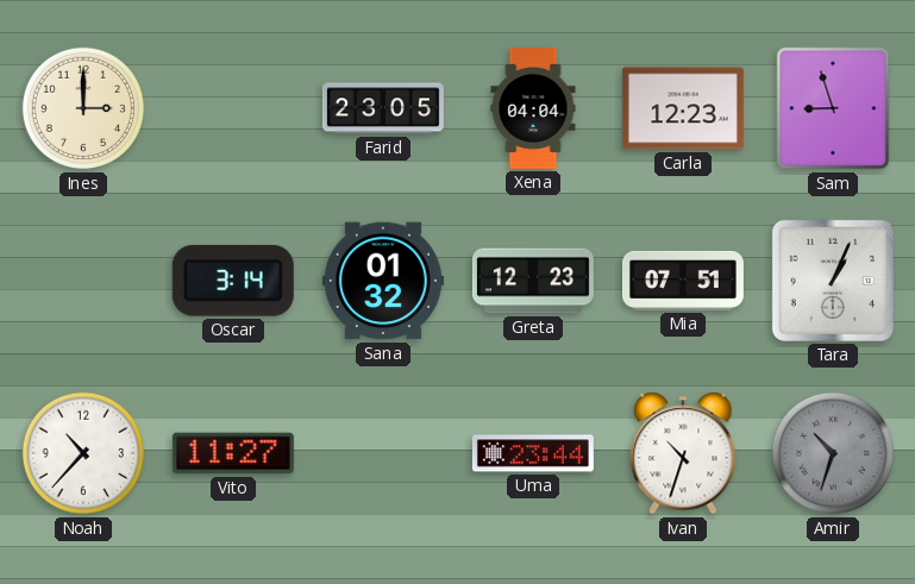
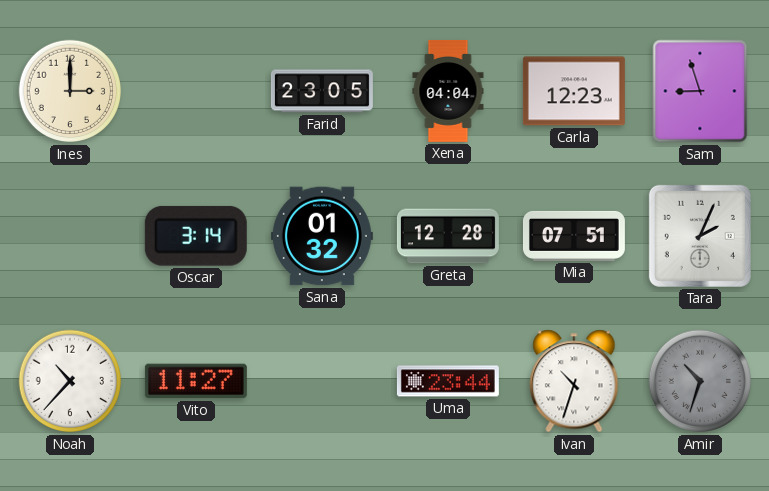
Greta: 12:23 -> 12:28
Tara: 1:04 -> 2:04
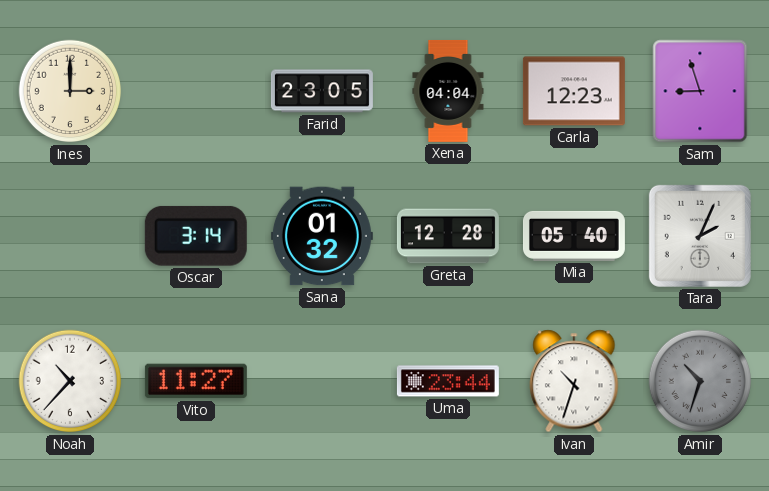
Mia: 07:51 -> 05:40
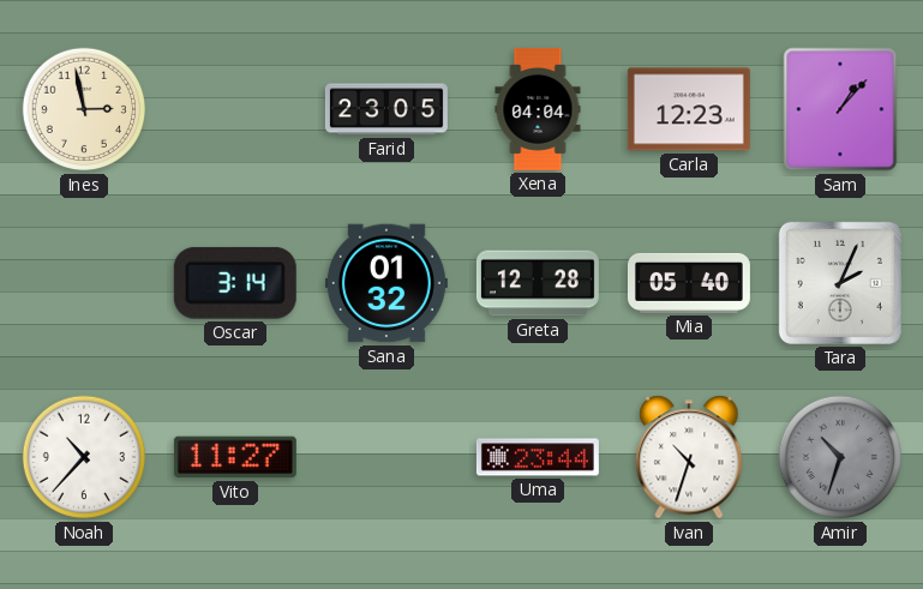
Ines: 3:00 -> 2:58
Sam: 8:57 -> 1:07
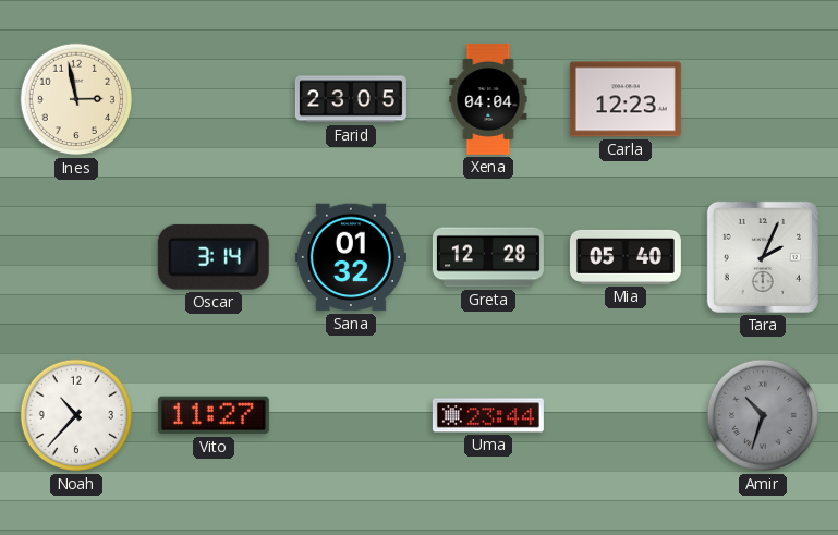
Sam: 1:07 -> none
Ivan: 10:33 -> none
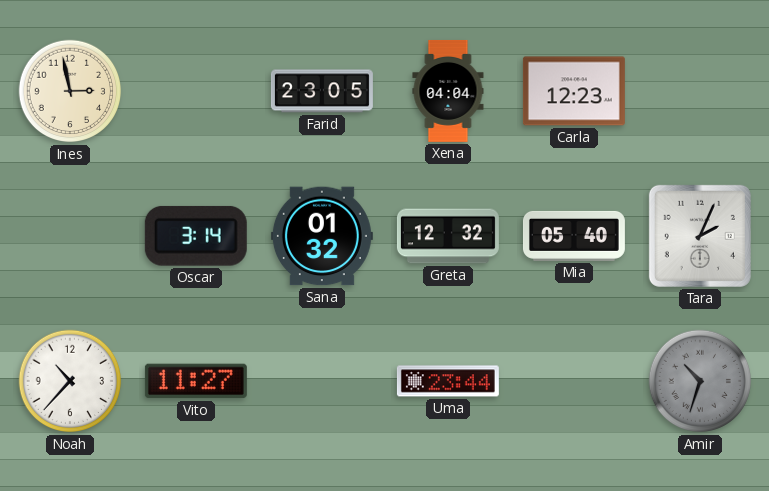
Greta: 12:28 -> 12:32
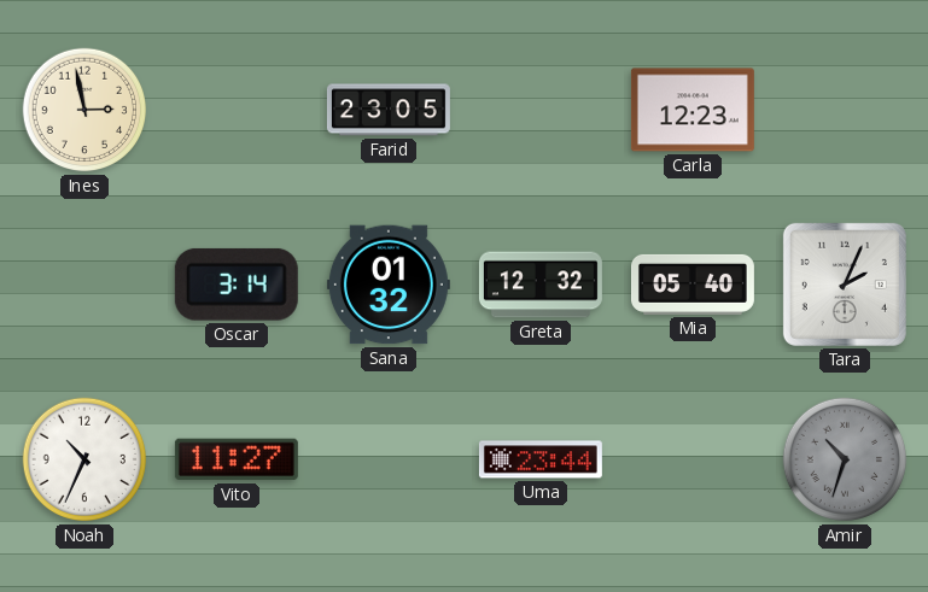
Xena: 04:04 -> none
Noah: 10:37 -> 10:34
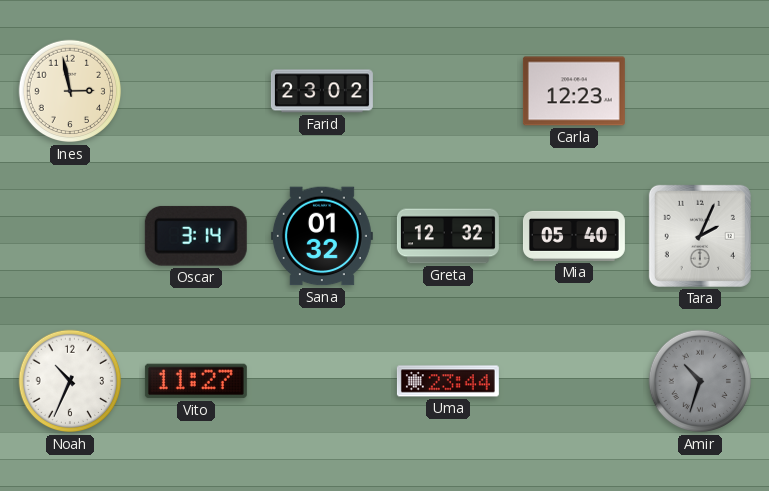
Farid: 23:05 -> 23:02
